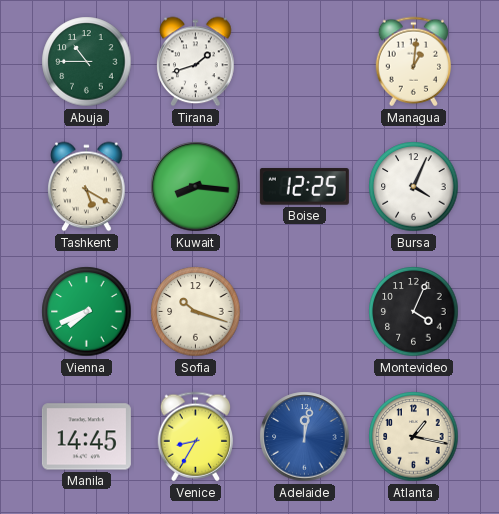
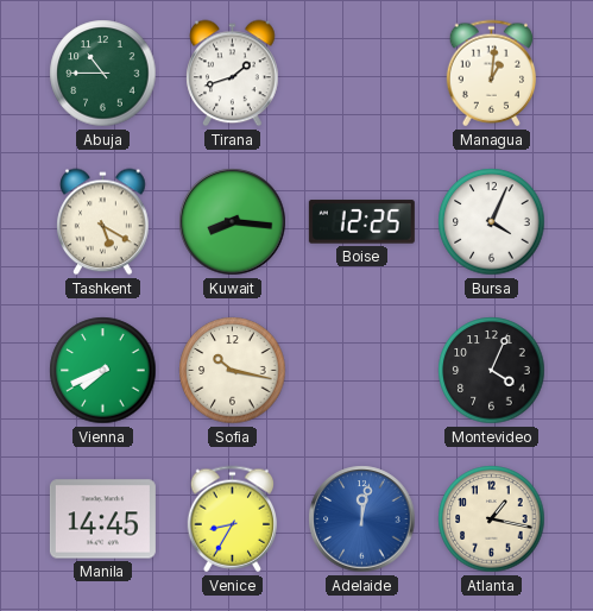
Sofia: 10:18 -> 10:17
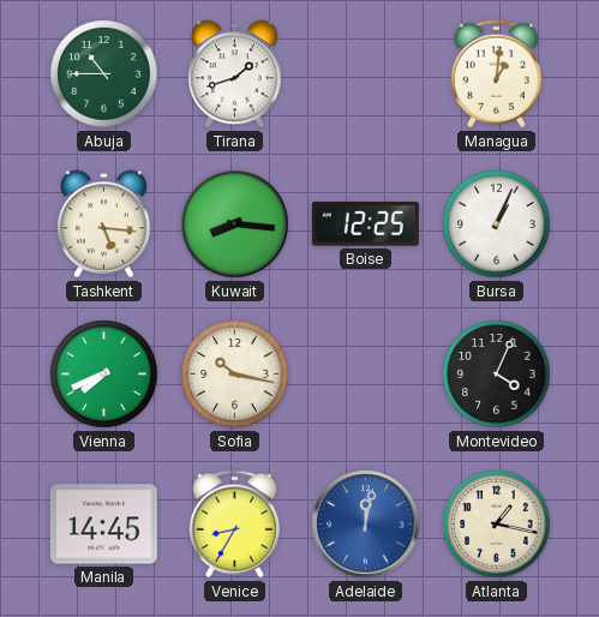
Tashkent: 5:20 -> 5:16
Bursa: 4:04 -> 1:04
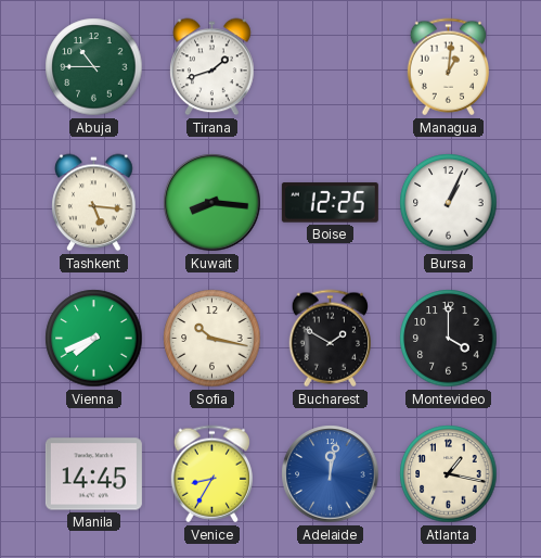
Bucharest: none -> 1:50
Montevideo: 4:04 -> 4:00
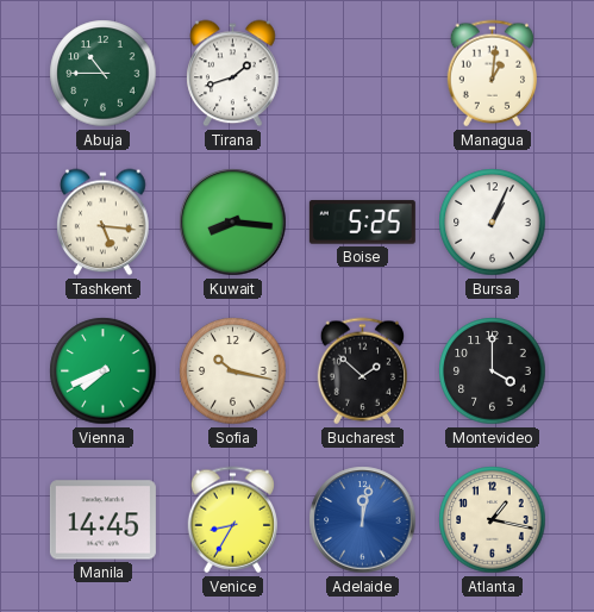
Boise: 12:25 -> 5:25
Bucharest: 1:50 -> 1:52
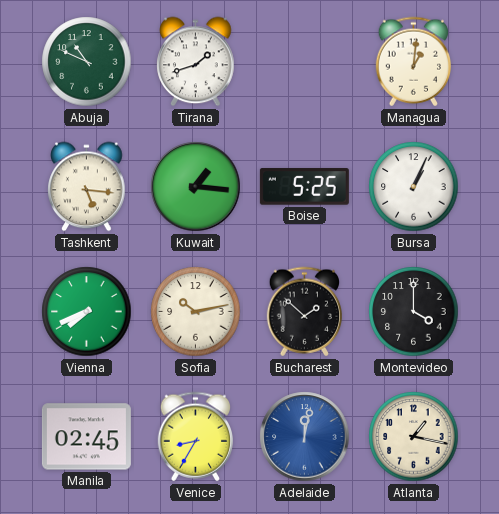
Abuja: 10:45 -> 10:49
Kuwait: 8:16 -> 1:16
Sofia: 10:17 -> 10:13
Manila: 14:45 -> 02:45
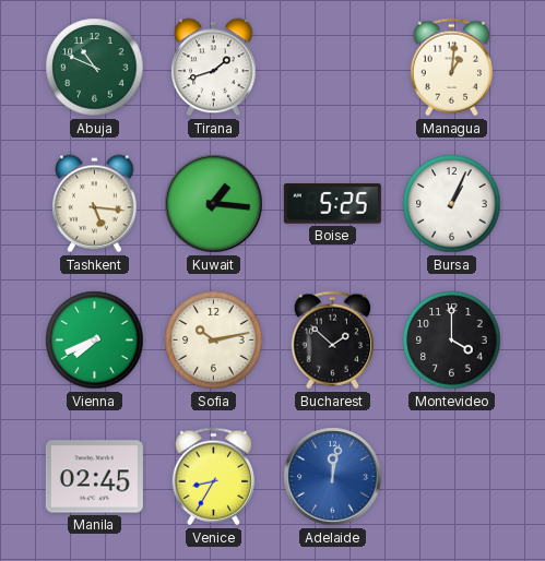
Atlanta: 1:17 -> none
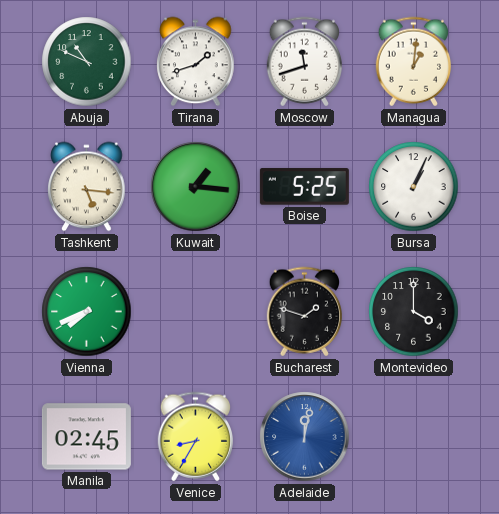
Moscow: none -> 11:42
Sofia: 10:13 -> none
Bucharest: 1:52 -> 1:48
